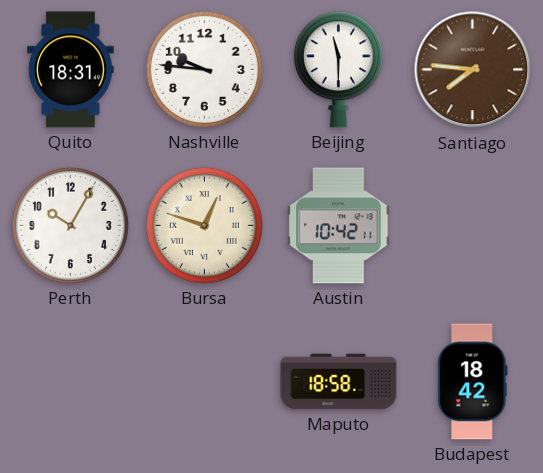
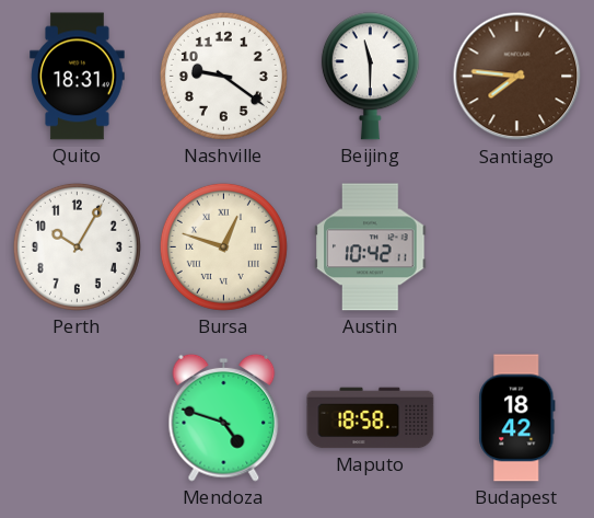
Nashville: 9:46 -> 9:21
Mendoza: none -> 4:48
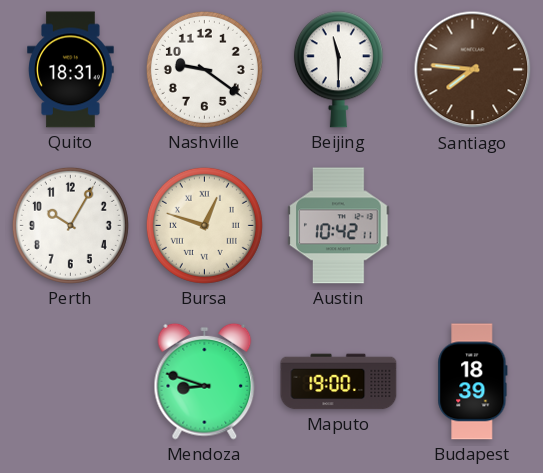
Mendoza: 4:48 -> 8:48
Maputo: 18:58 -> 19:00
Budapest: 18:42 -> 18:39
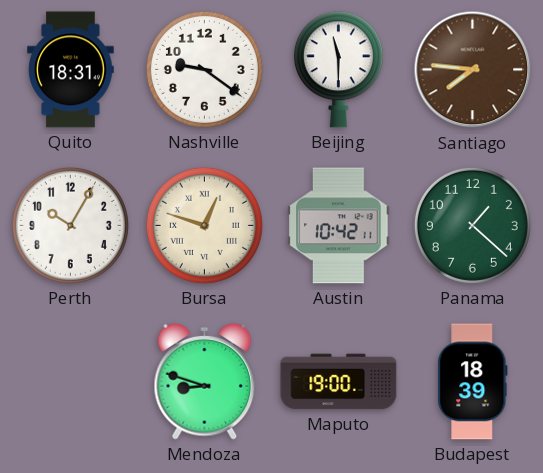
Panama: none -> 1:22
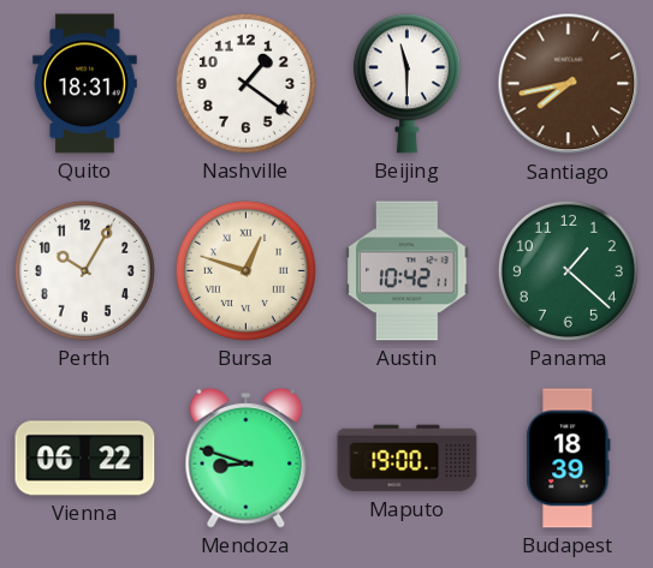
Nashville: 9:21 -> 1:21
Santiago: 7:46 -> 7:43
Vienna: none -> 06:22
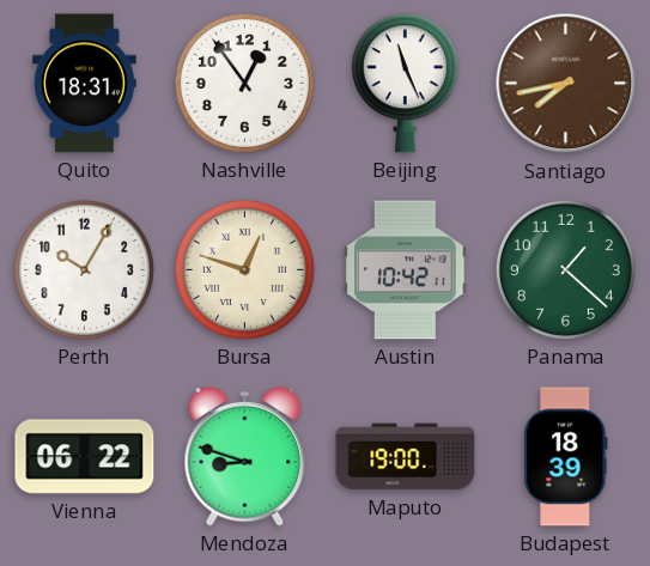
Nashville: 1:21 -> 12:54
Beijing: 11:30 -> 11:26
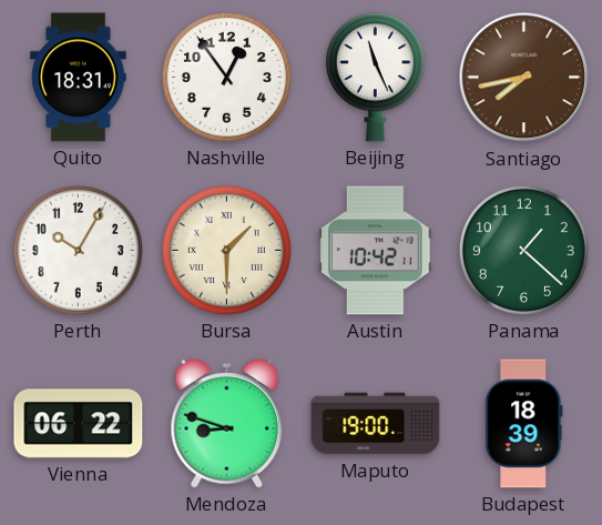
Bursa: 12:48 -> 1:30
